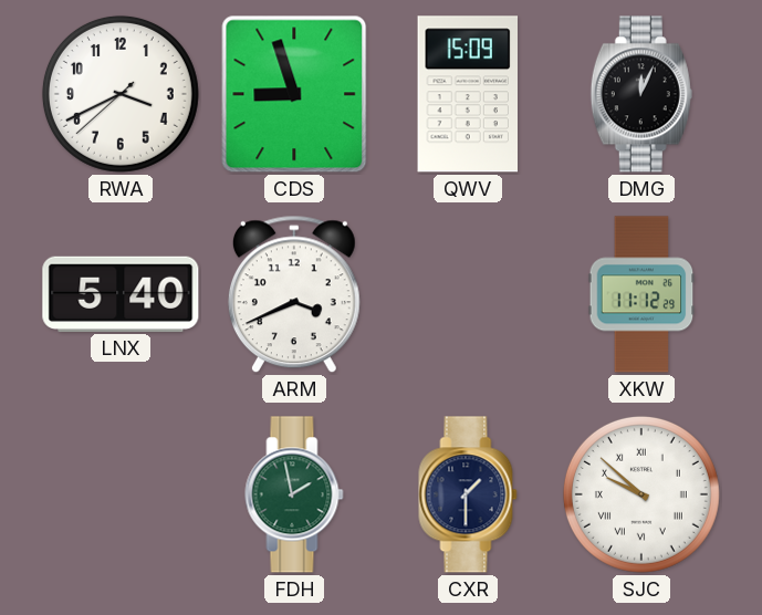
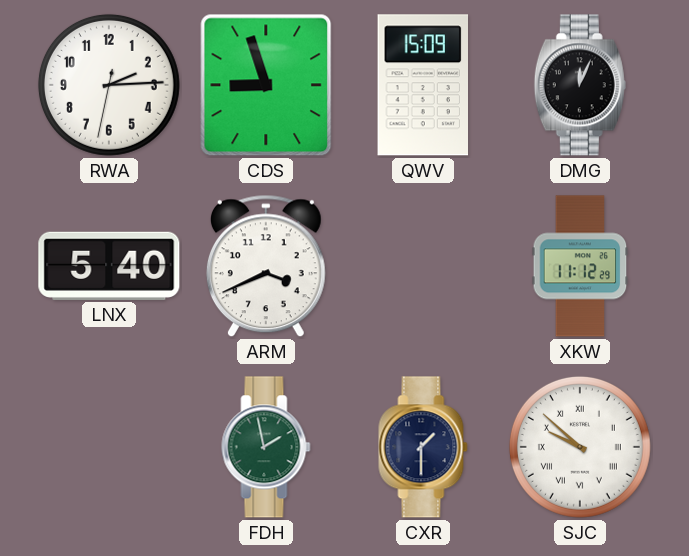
RWA: 3:40 -> 2:14
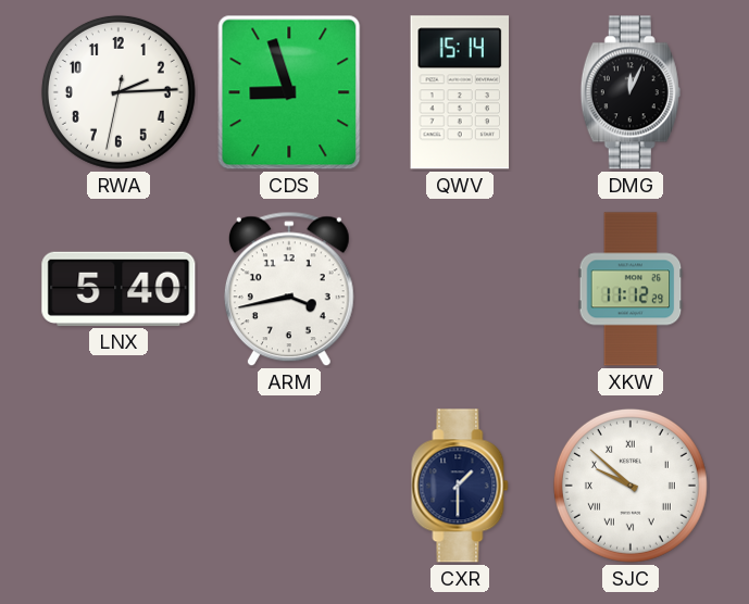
QWV: 15:09 -> 15:14
ARM: 3:41 -> 3:43
FDH: 1:58 -> none
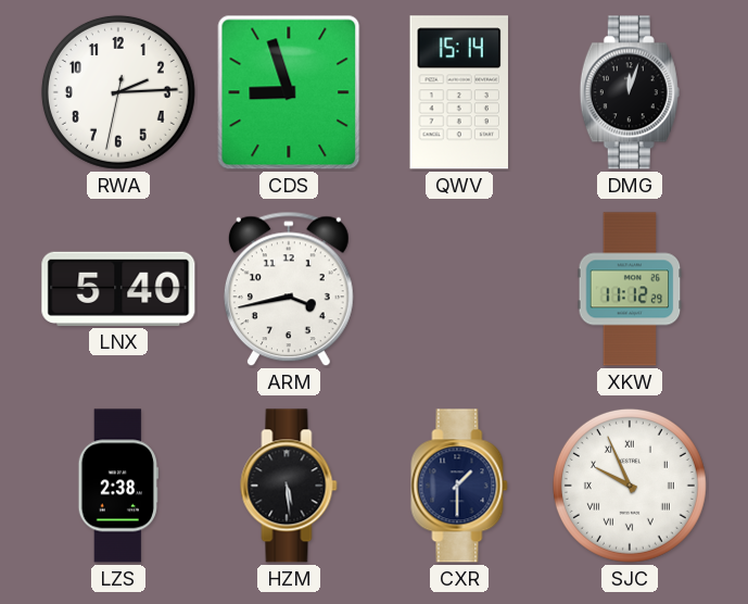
DMG: 12:04 -> 12:03
LZS: none -> 2:38
HZM: none -> 5:29
SJC: 9:52 -> 9:56
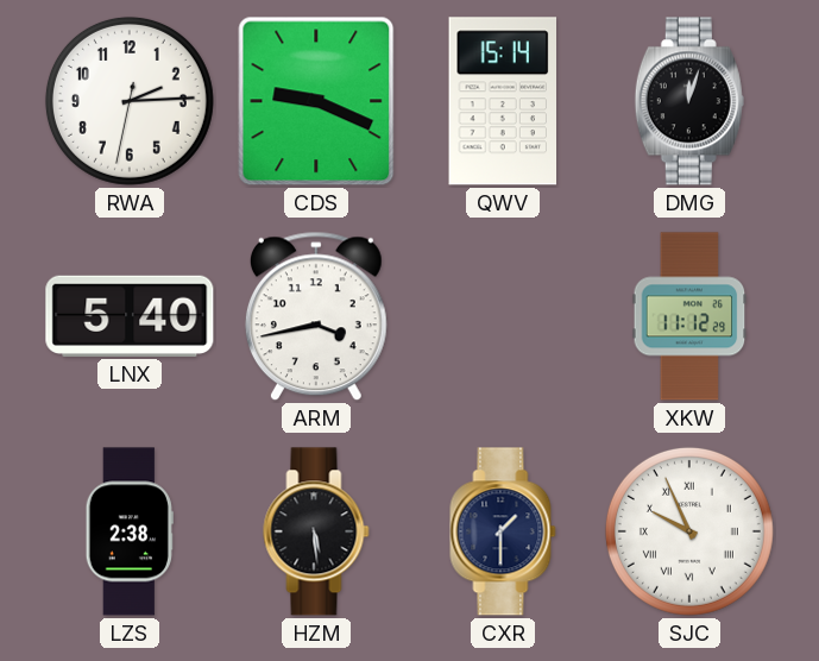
CDS: 8:57 -> 9:19
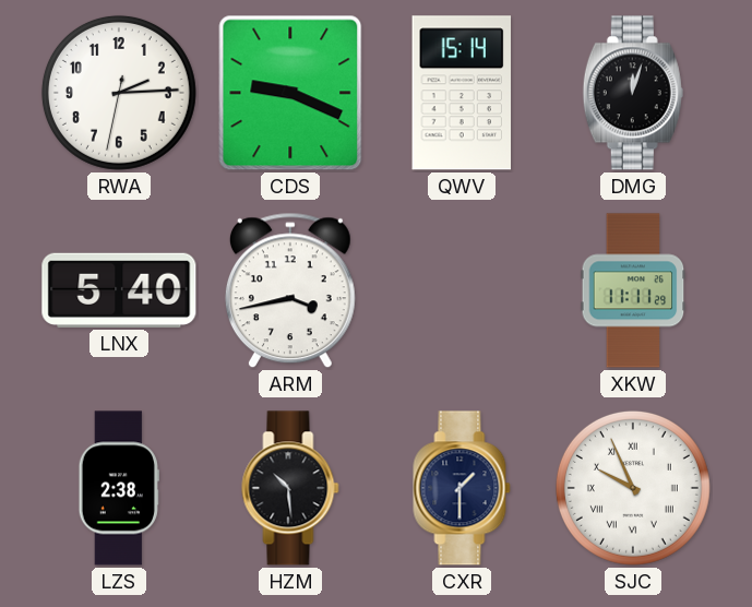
XKW: 11:12 -> 11:11
HZM: 5:29 -> 10:29
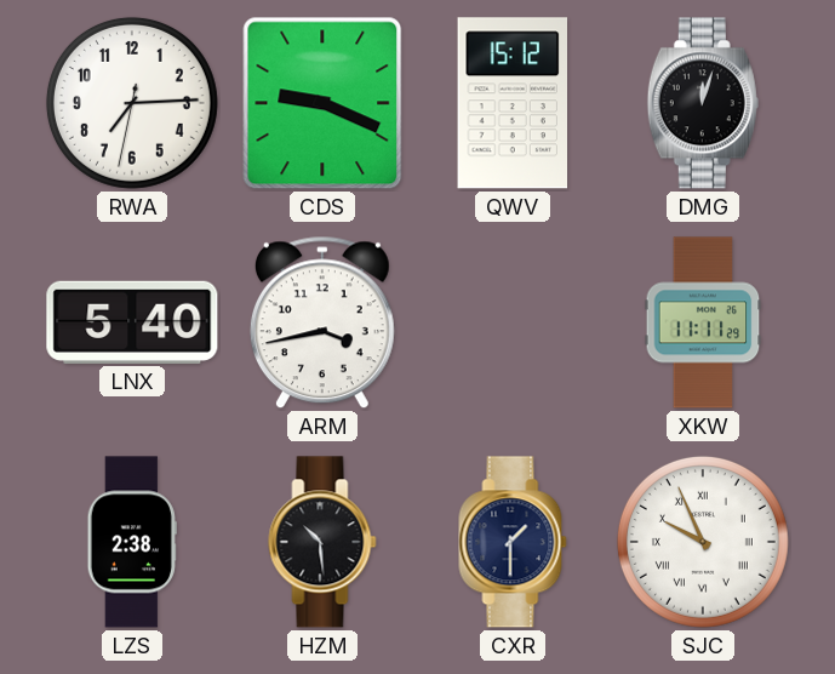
RWA: 2:14 -> 7:14
QWV: 15:14 -> 15:12
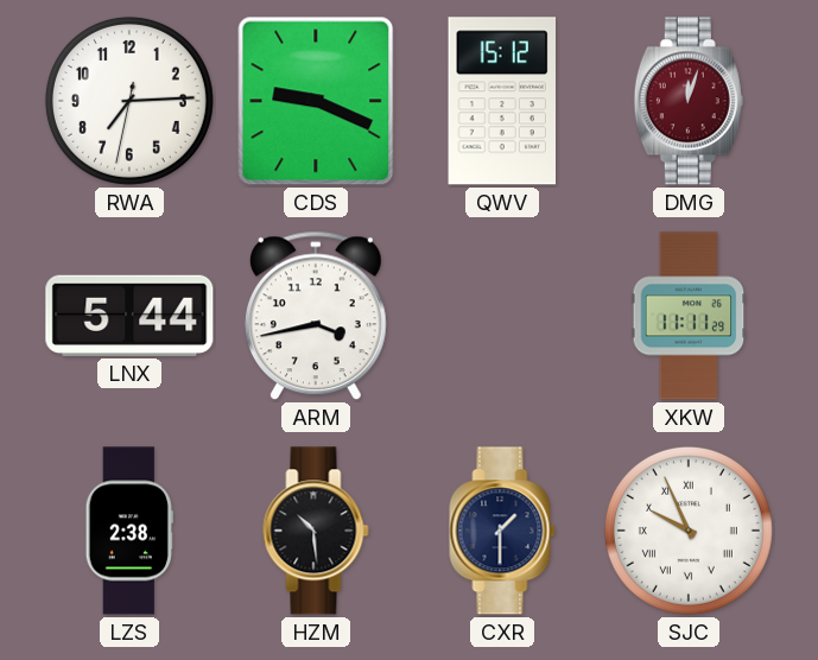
DMG dial: black -> burgundy
LNX: 5:40 -> 5:44
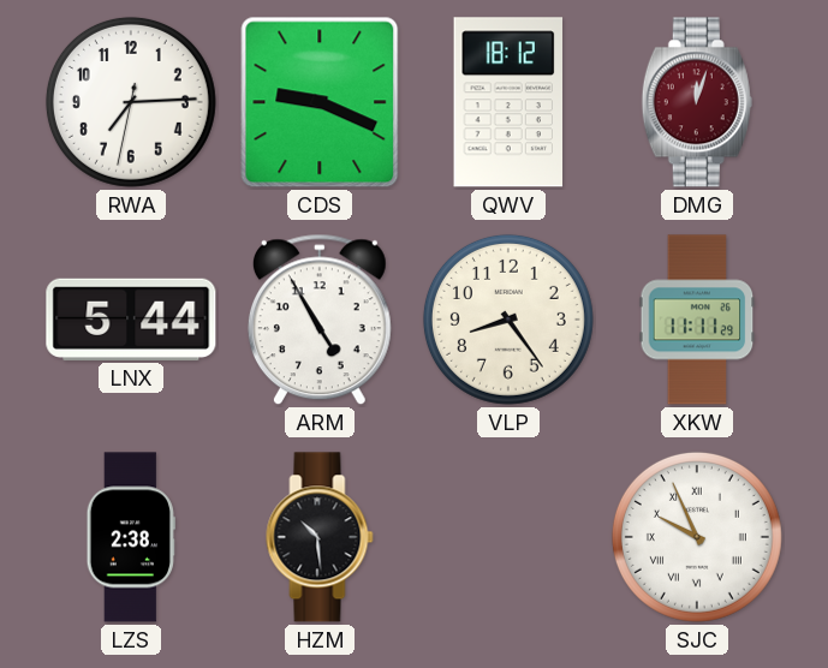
QWV: 15:12 -> 18:12
ARM: 3:43 -> 4:55
VLP: none -> 8:24
CXR: 1:30 -> none
